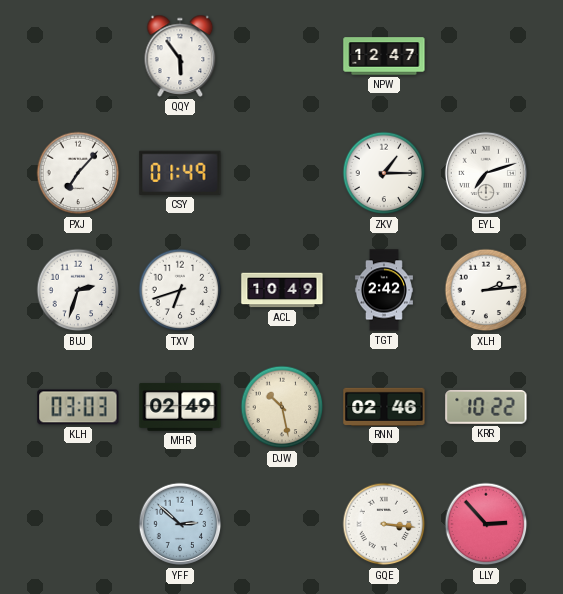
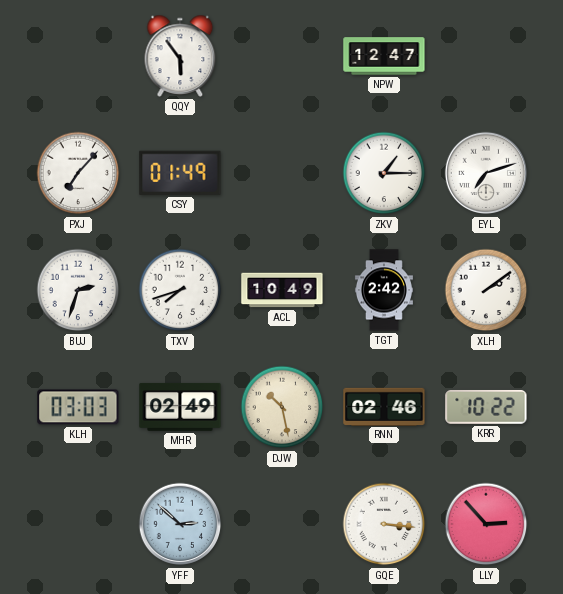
TXV: 6:42 -> 7:42
XLH: 2:14 -> 2:09
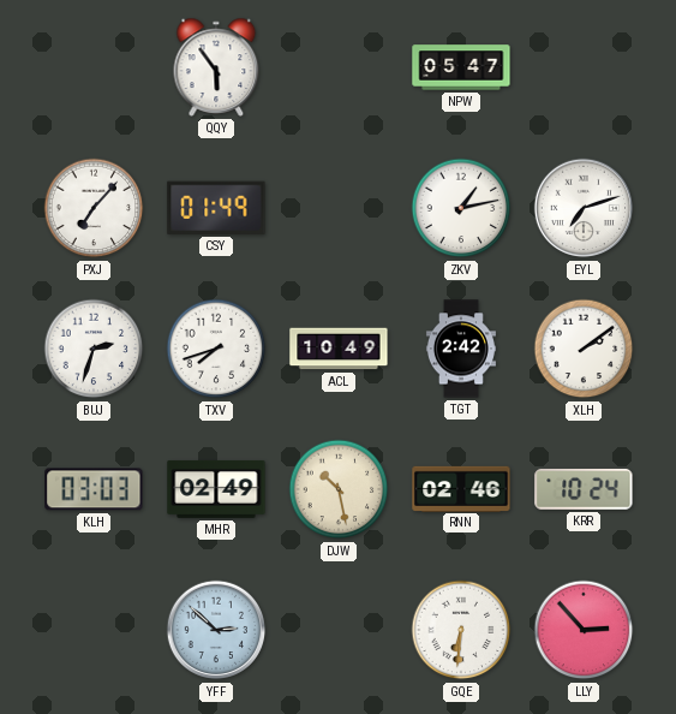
NPW: 12:47 -> 05:47
ZKV: 1:15 -> 1:13
KRR: 10:22 -> 10:24
GQE: 3:16 -> 6:31
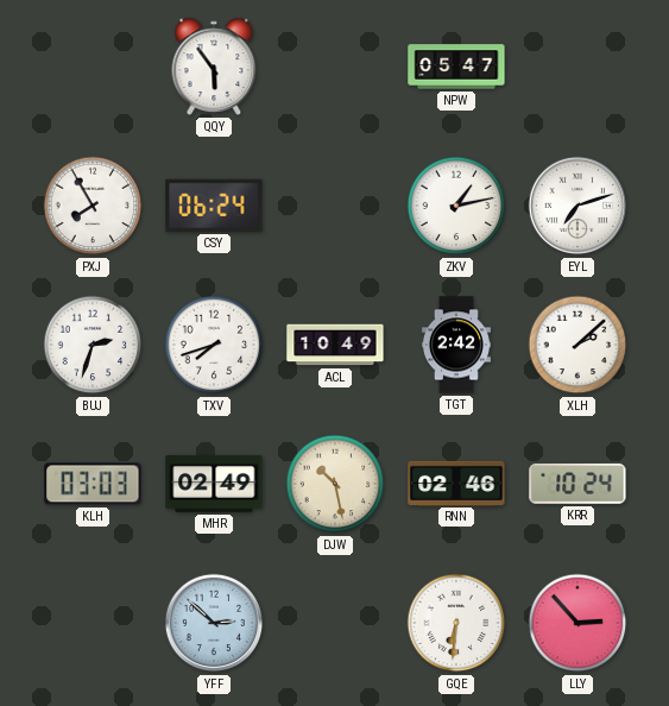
PXJ: 7:07 -> 7:55
CSY: 01:49 -> 06:24
XLH: 2:09 -> 2:08
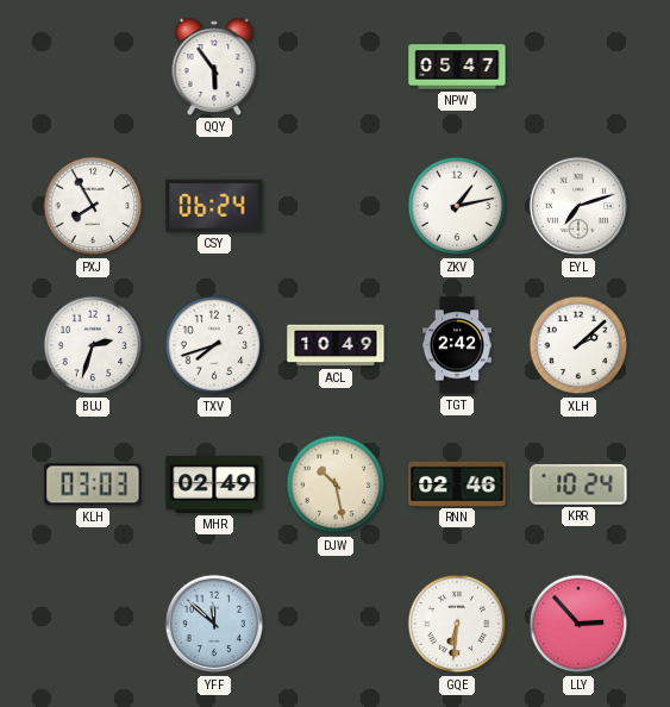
YFF: 2:52 -> 11:52
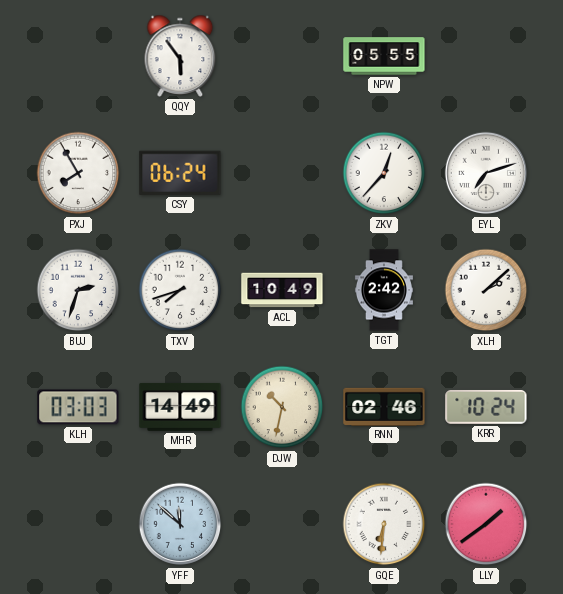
NPW: 05:47 -> 05:55
ZKV: 1:13 -> 12:37
MHR: 02:49 -> 14:49
DJW: 10:28 -> 10:32
LLY: 2:53 -> 1:39
